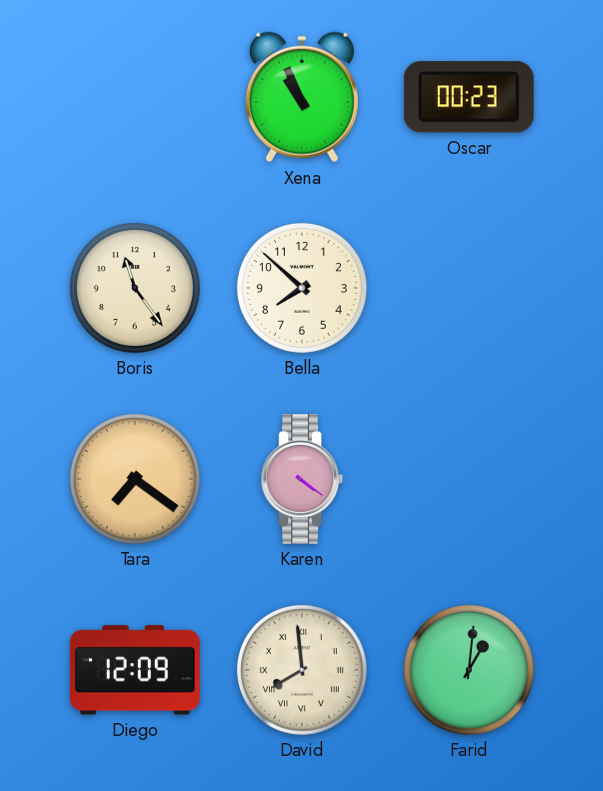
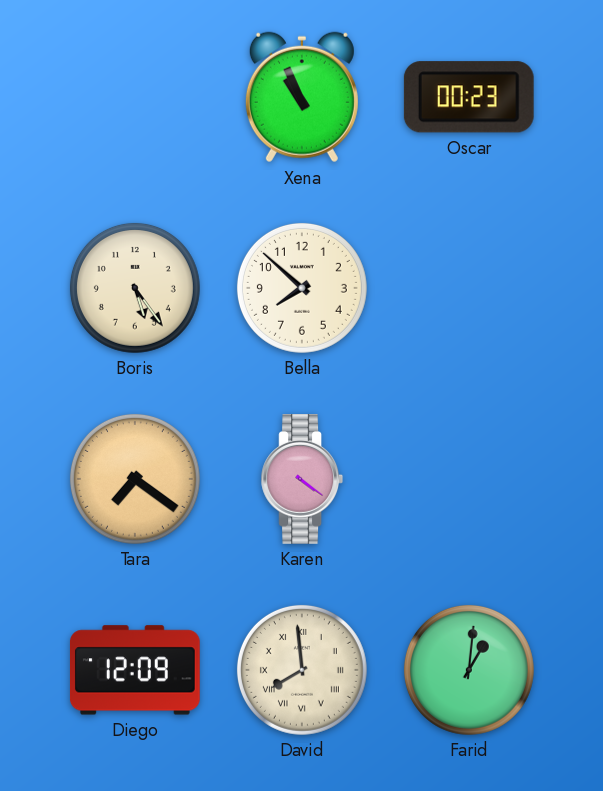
Boris: 11:24 -> 5:24
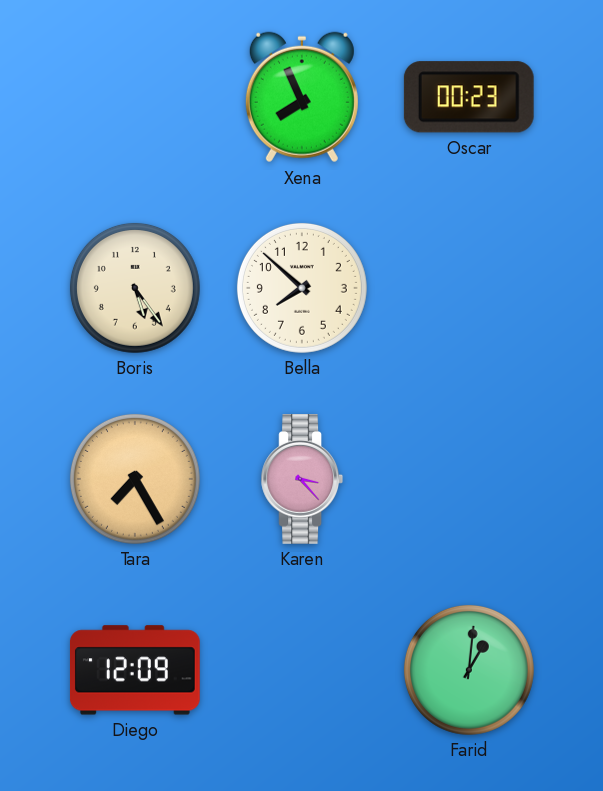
Xena: 10:56 -> 7:56
Tara: 7:21 -> 7:25
Karen: 4:21 -> 3:23
David: 7:59 -> none
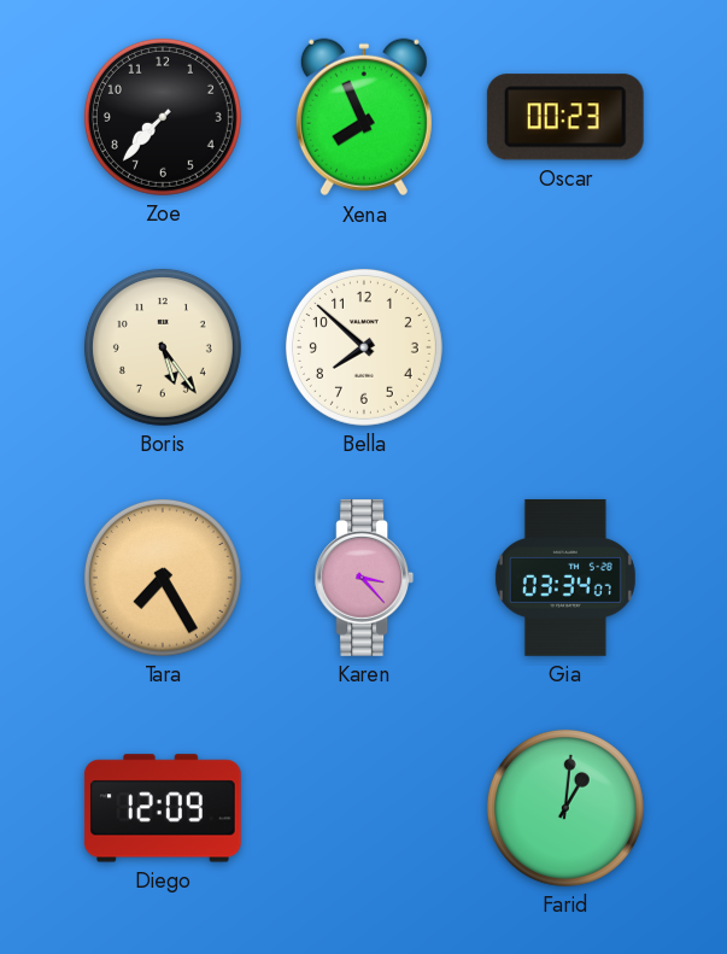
Zoe: none -> 7:37
Gia: none -> 03:34
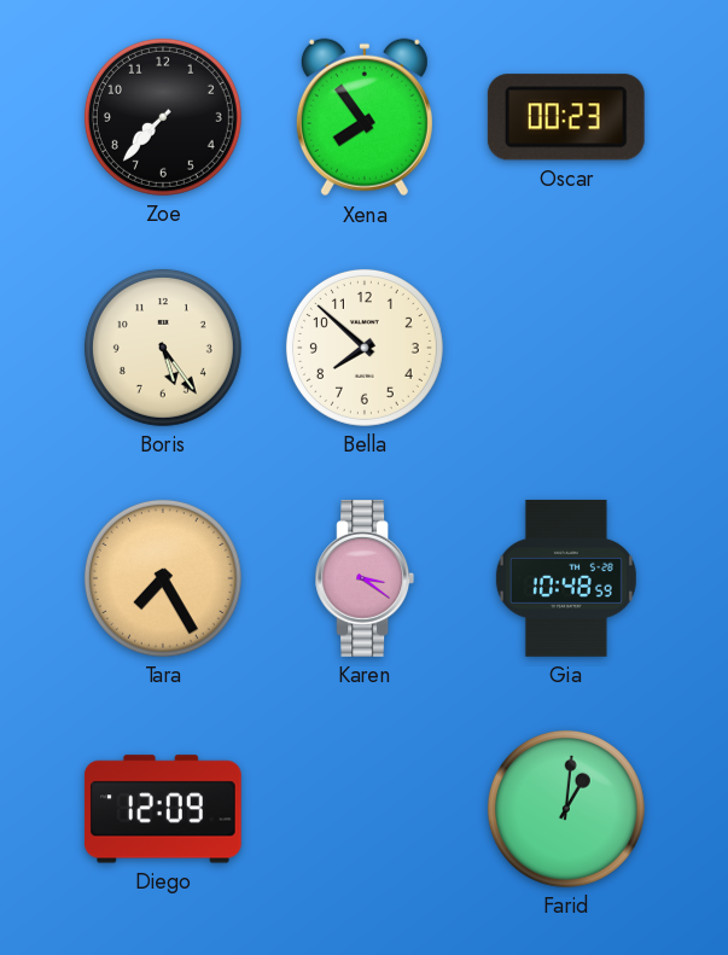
Xena: 7:56 -> 7:54
Karen: 3:23 -> 3:21
Gia: 03:34 -> 10:48
